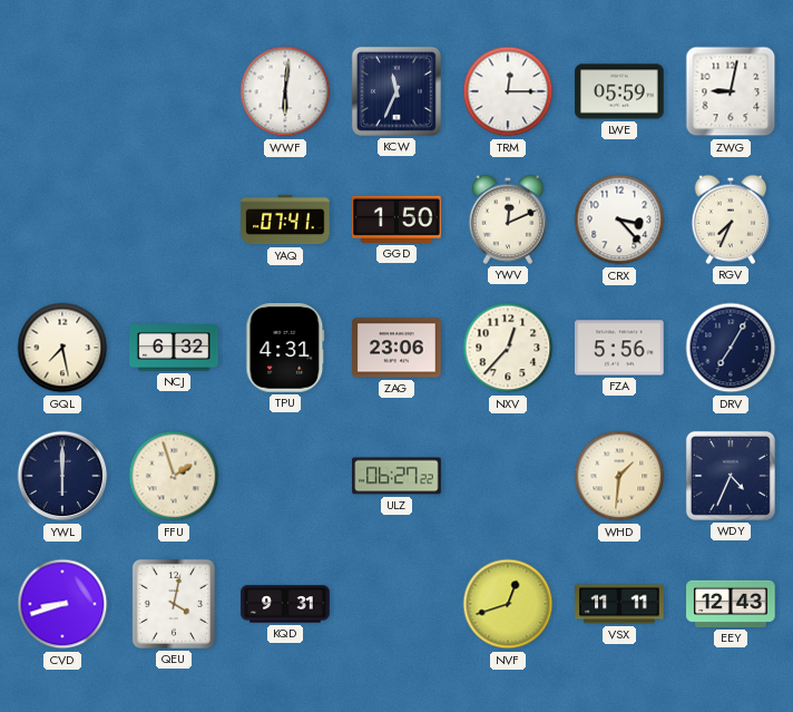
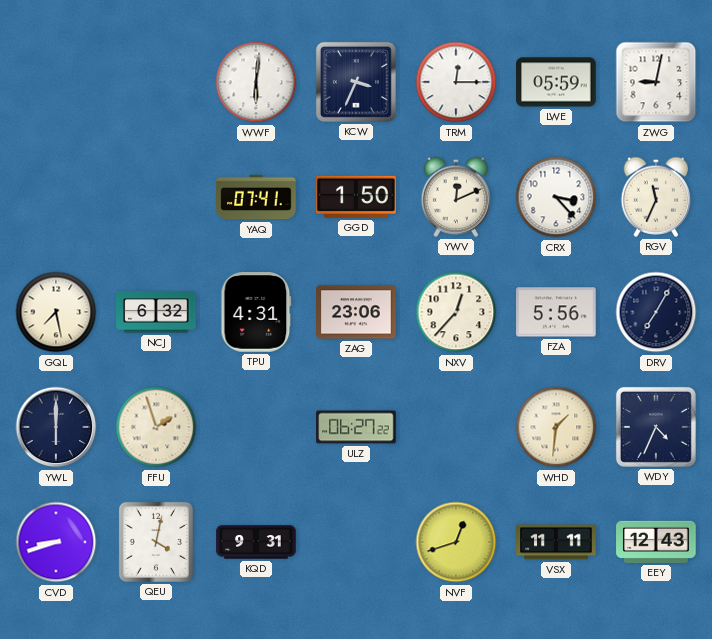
KCW: 11:34 -> 3:34
RGV: 7:34 -> 11:34
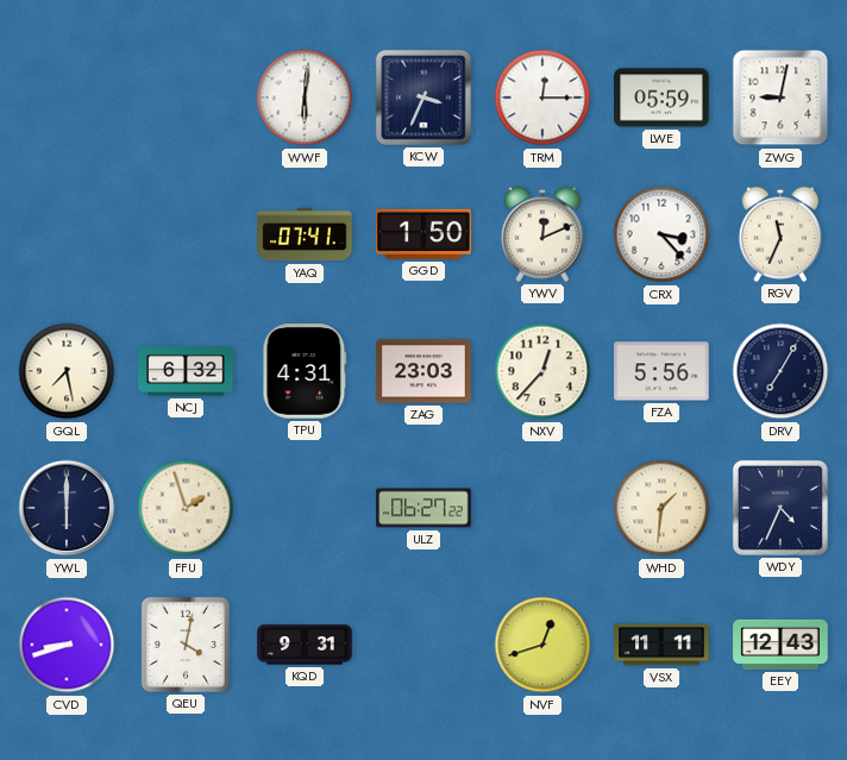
ZAG: 23:06 -> 23:03
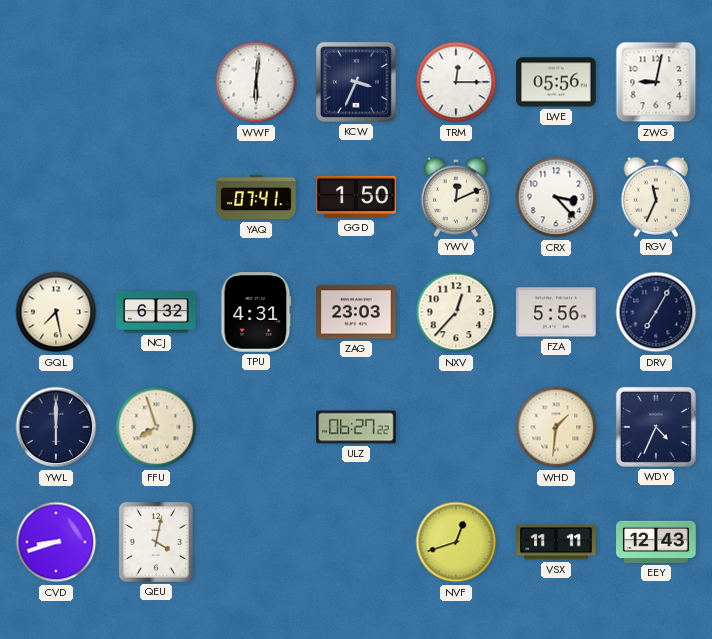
LWE: 05:59 -> 05:56
FFU: 1:57 -> 7:57
KQD: 9:31 -> none
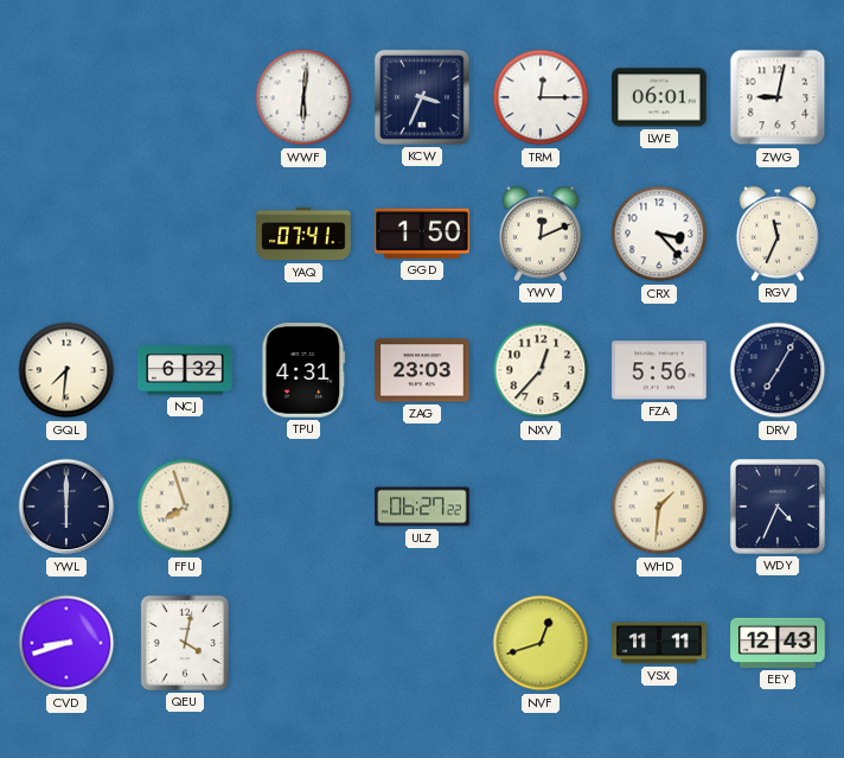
LWE: 05:56 -> 06:01
GQL: 7:28 -> 7:31
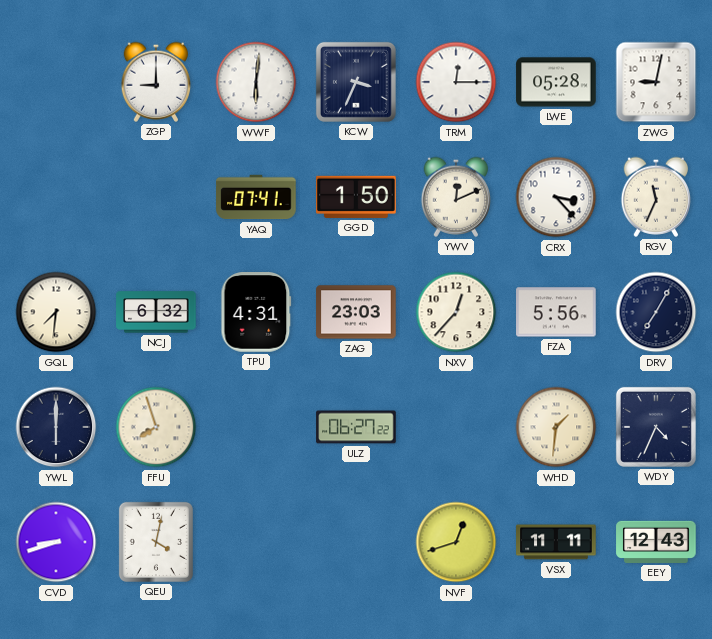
ZGP: none -> 9:00
LWE: 06:01 -> 05:28
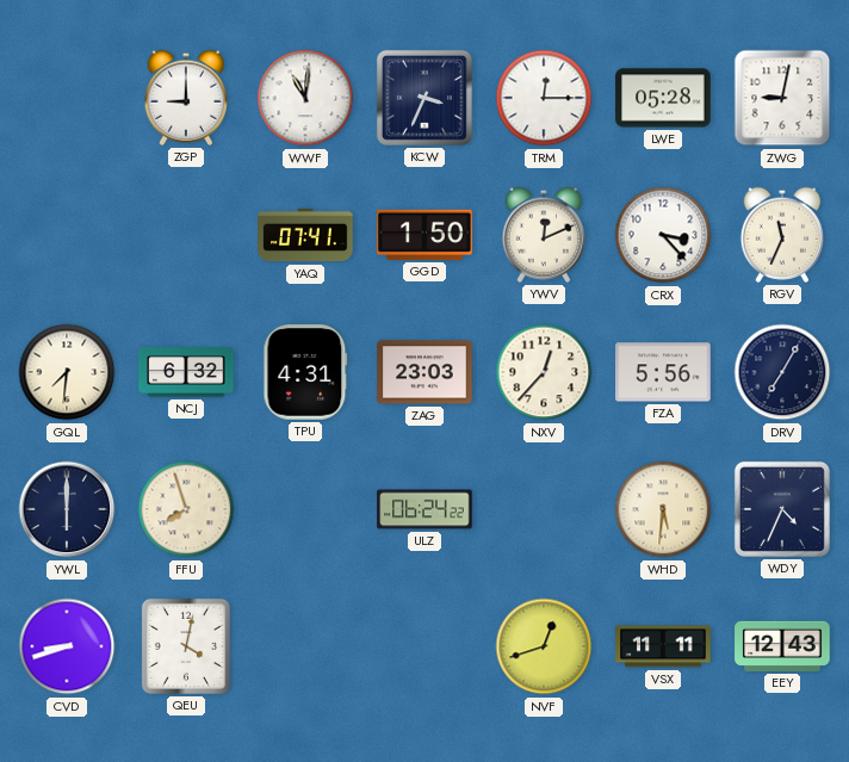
WWF: 6:01 -> 11:01
ULZ: 06:27 -> 06:24
WHD: 1:31 -> 5:31
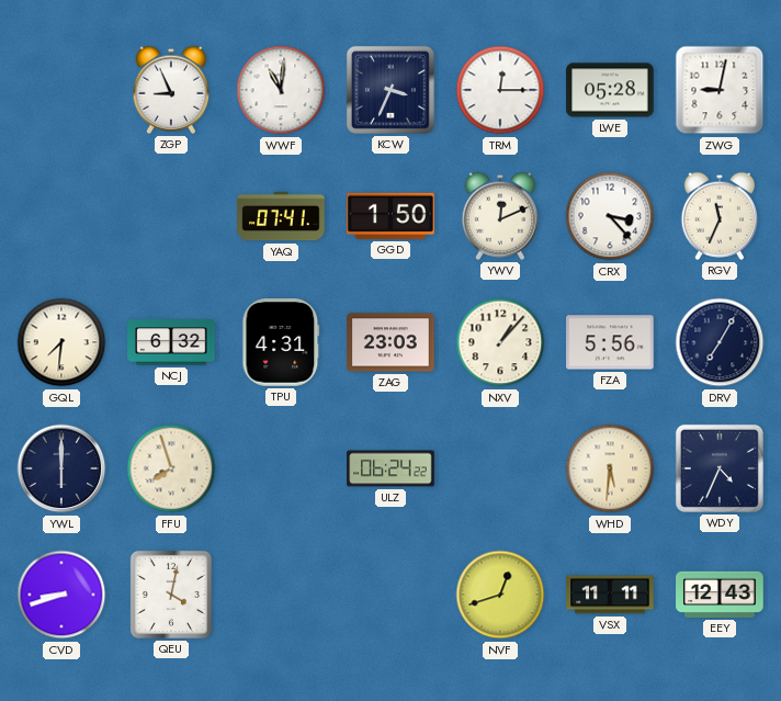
ZGP: 9:00 -> 8:56
NXV: 12:37 -> 1:07
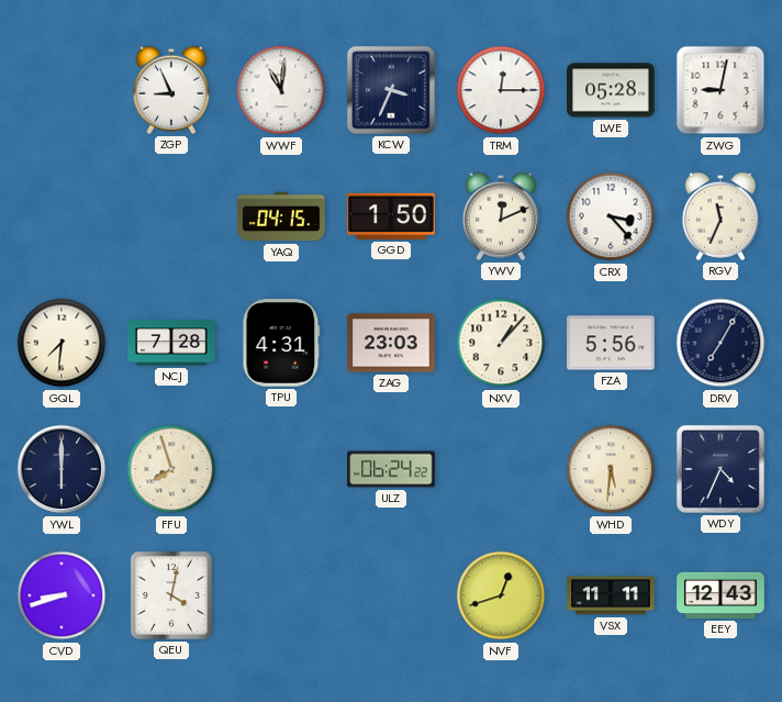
YAQ: 07:41 -> 04:15
NCJ: 6:32 -> 7:28
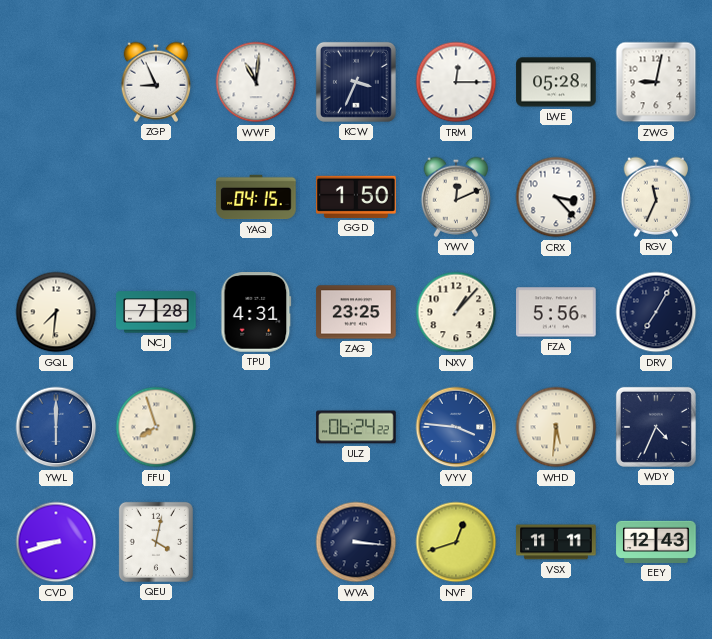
ZAG: 23:03 -> 23:25
YWL dial: navy -> blue
VYV: none -> 3:46
WVA: none -> 3:16
